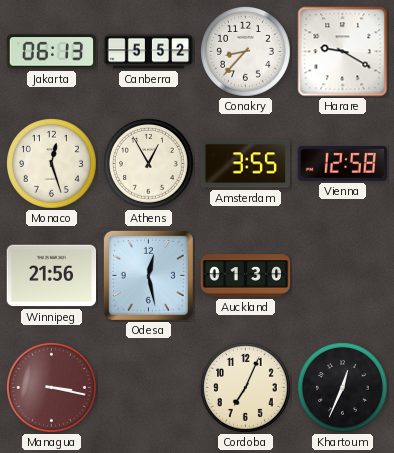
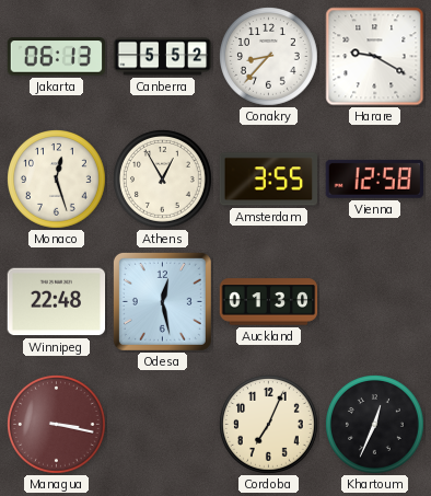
Winnipeg: 21:56 -> 22:48
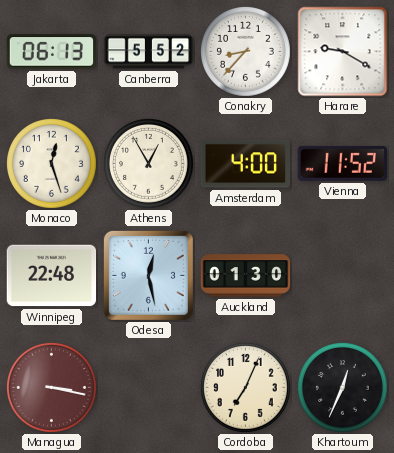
Amsterdam: 3:55 -> 4:00
Vienna: 12:58 -> 11:52
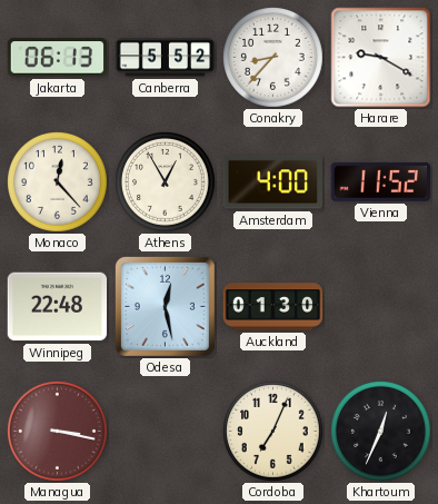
Monaco: 12:27 -> 12:23
